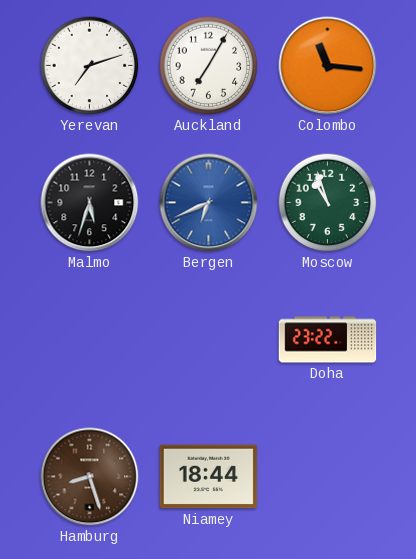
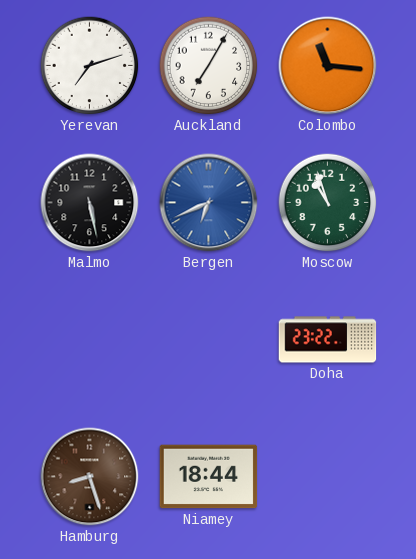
Malmo: 5:33 -> 5:28
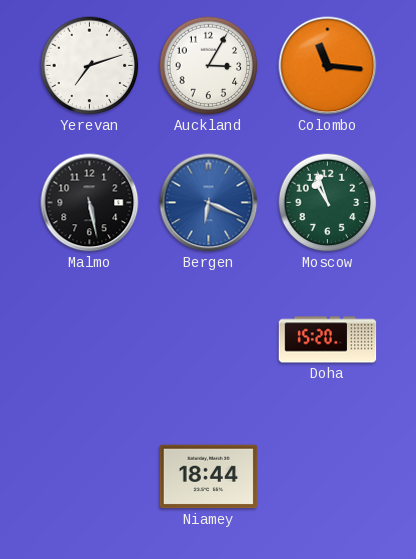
Auckland: 7:05 -> 3:05
Bergen: 6:41 -> 6:19
Doha: 23:22 -> 15:20
Hamburg: 8:27 -> none
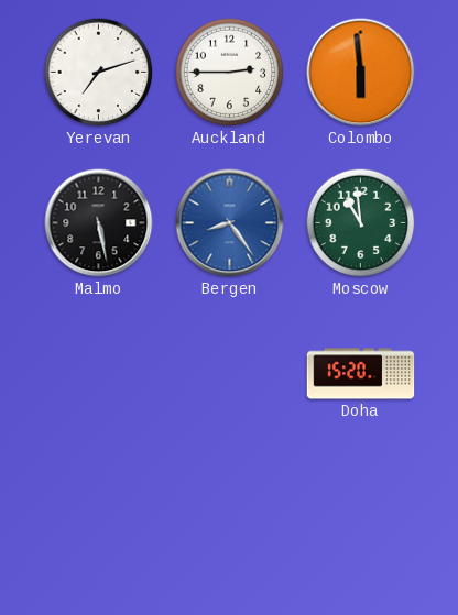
Auckland: 3:05 -> 2:45
Colombo: 11:16 -> 5:59
Bergen: 6:19 -> 8:24
Moscow: 10:57 -> 10:59
Niamey: 18:44 -> none
